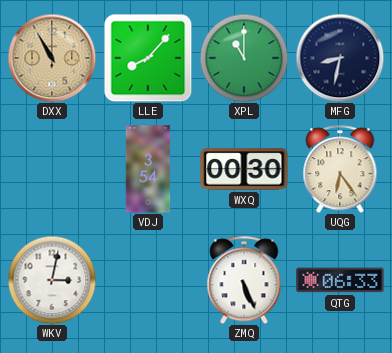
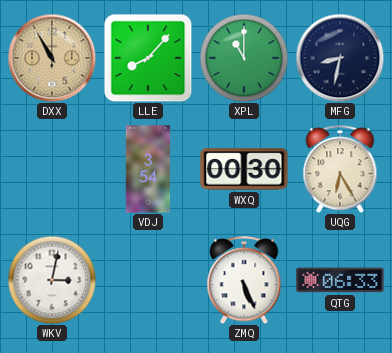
UQG: 6:24 -> 6:25
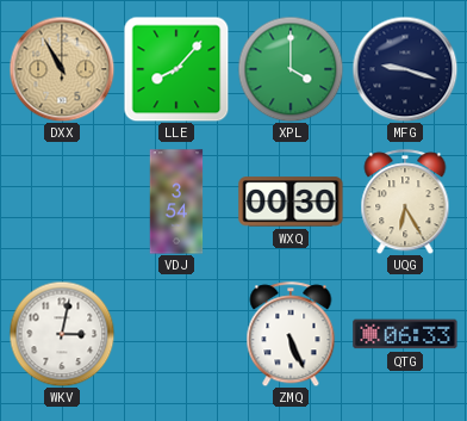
XPL: 11:00 -> 4:00
MFG: 8:32 -> 9:18
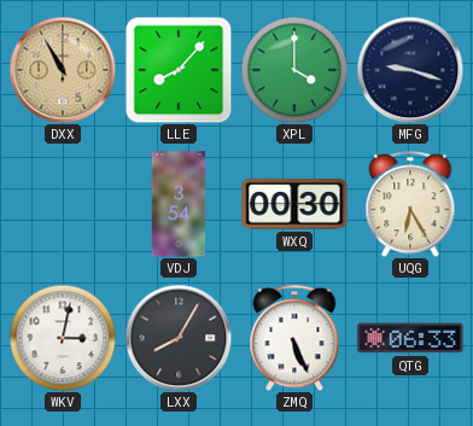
LXX: none -> 8:05
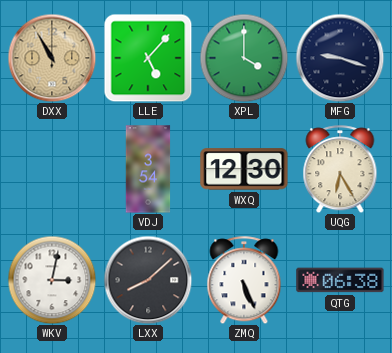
LLE: 8:07 -> 5:07
WXQ: 00:30 -> 12:30
LXX: 8:05 -> 8:08
QTG: 06:33 -> 06:38
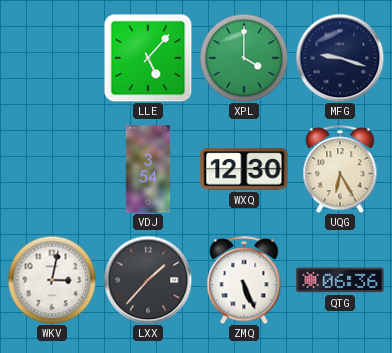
DXX: 10:55 -> none
LXX: 8:08 -> 1:37
QTG: 06:38 -> 06:36
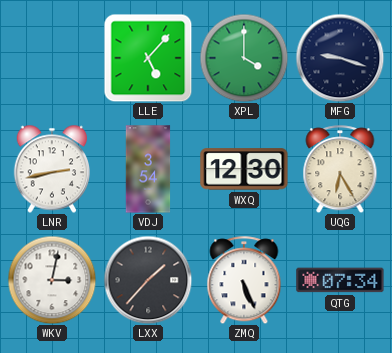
LNR: none -> 2:43
QTG: 06:36 -> 07:34
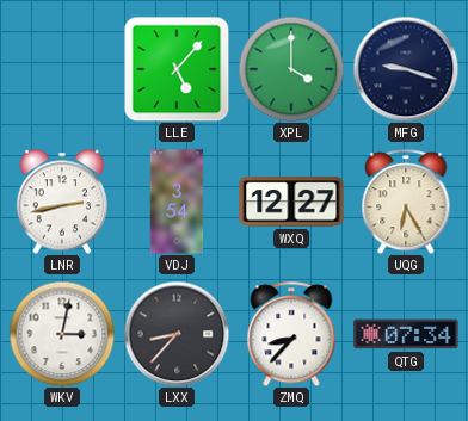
WXQ: 12:30 -> 12:27
LXX: 1:37 -> 8:37
ZMQ: 5:26 -> 8:37
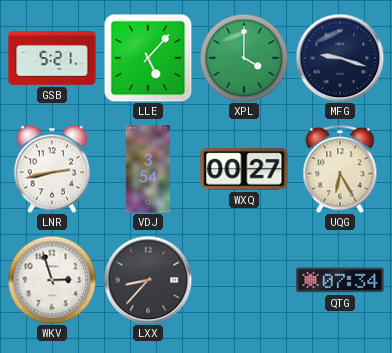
GSB: none -> 5:21
WXQ: 12:27 -> 00:27
WKV: 3:02 -> 2:57
ZMQ: 8:37 -> none
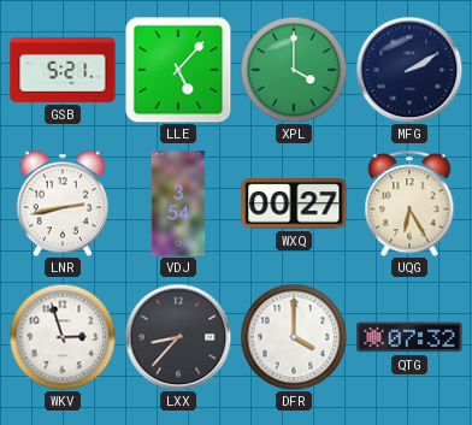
MFG: 9:18 -> 2:10
DFR: none -> 4:00
QTG: 07:34 -> 07:32
